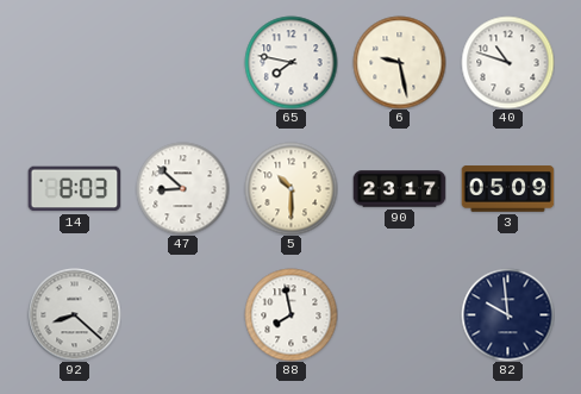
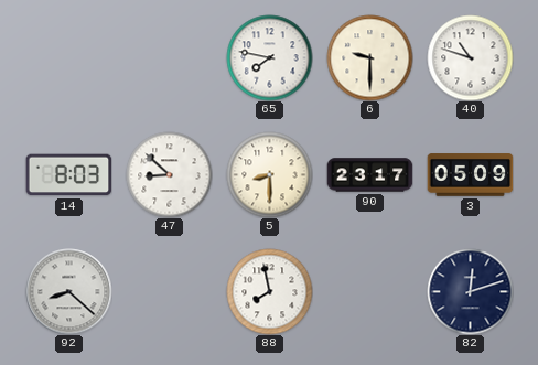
6: 9:28 -> 9:30
5: 10:30 -> 8:30
82: 9:59 -> 12:12
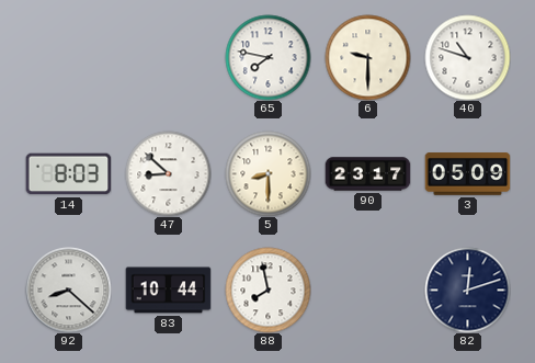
83: none -> 10:44
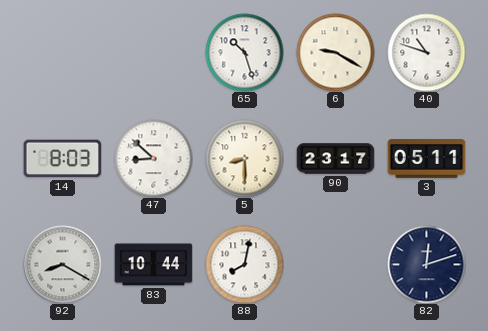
65: 7:47 -> 10:27
6: 9:30 -> 9:20
3: 05:09 -> 05:11
92: 8:22 -> 8:20
88: 7:58 -> 8:02
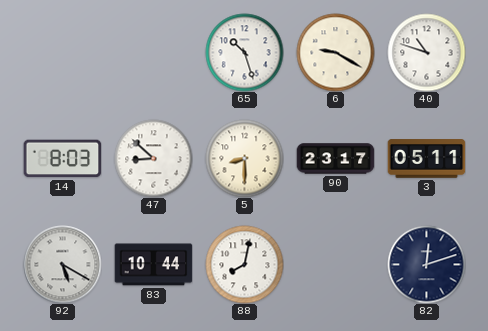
92: 8:20 -> 5:20
